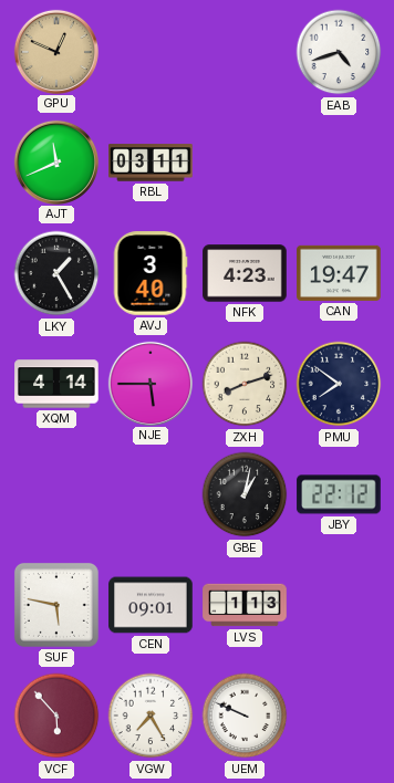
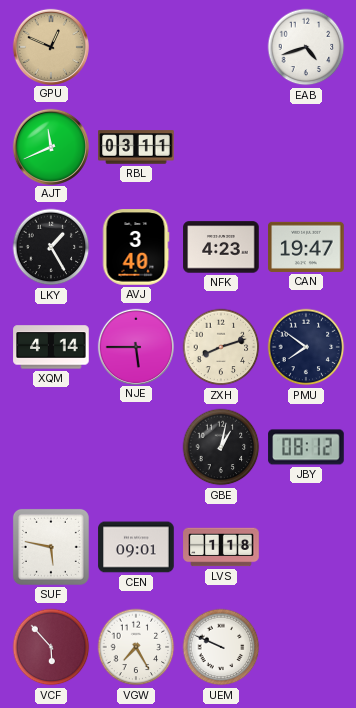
JBY: 22:12 -> 08:12
LVS: 1:13 -> 1:18
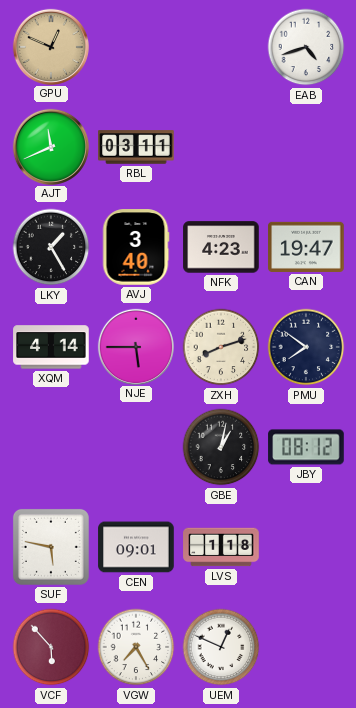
UEM: 9:49 -> 12:49
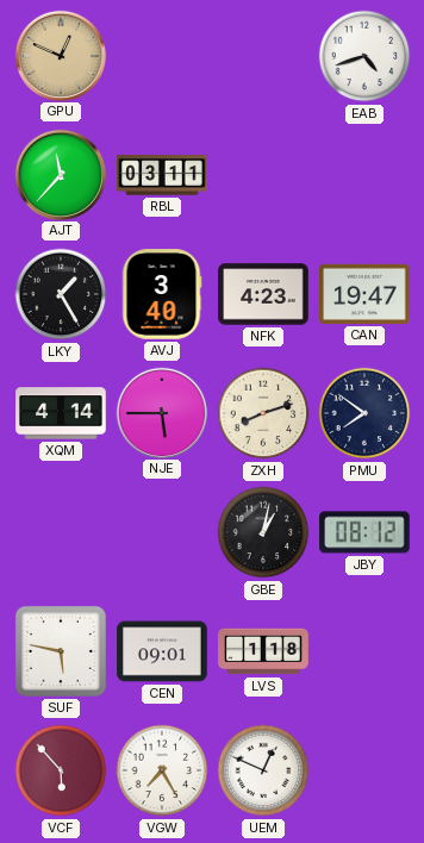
AJT: 11:41 -> 11:37
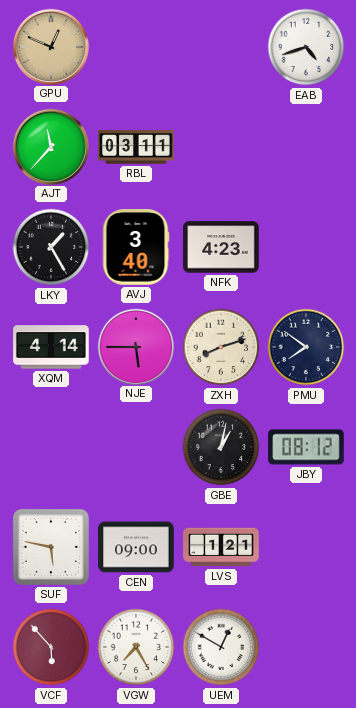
CAN: 19:47 -> none
CEN: 09:01 -> 09:00
LVS: 1:18 -> 1:21
UEM: 12:49 -> 12:50
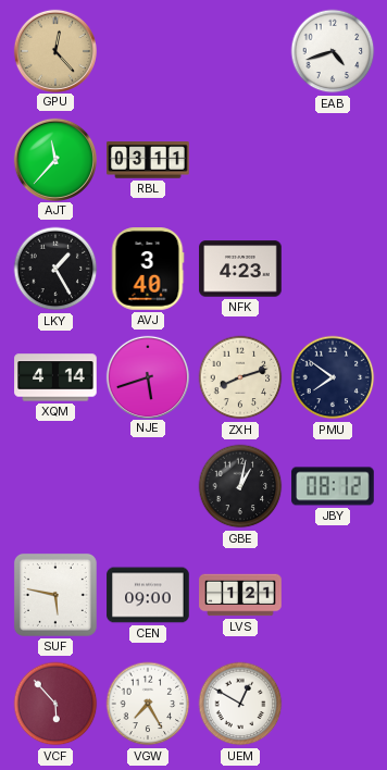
GPU: 12:49 -> 12:23
NJE: 5:45 -> 5:42
